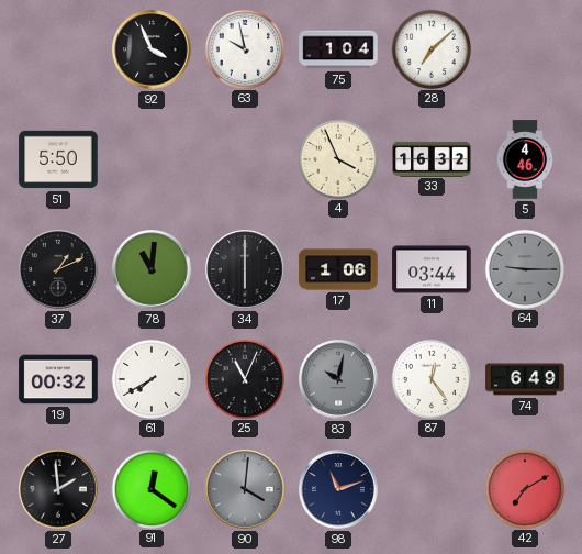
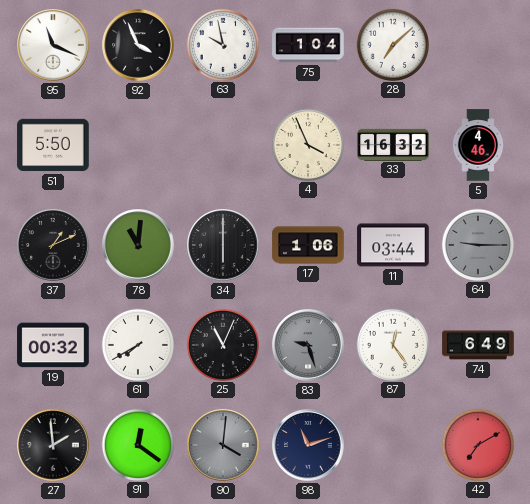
95: none -> 11:19
83: 10:02 -> 9:27
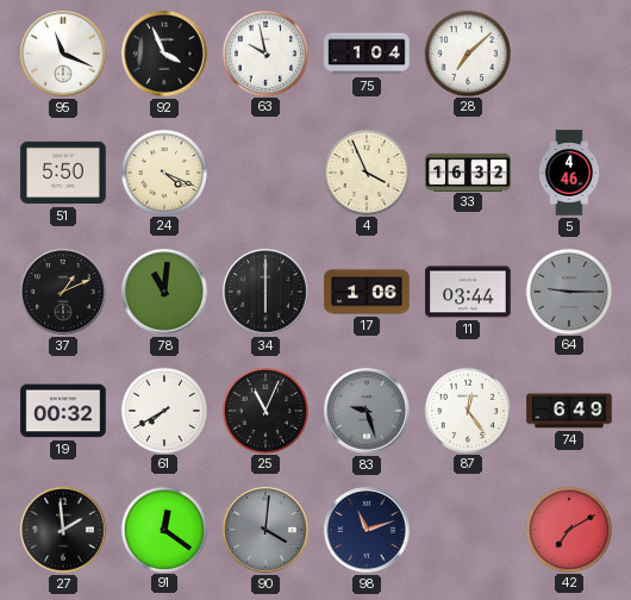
24: none -> 4:19
